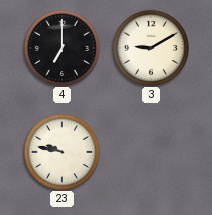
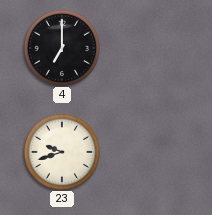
3: 9:10 -> none
23: 9:47 -> 9:42
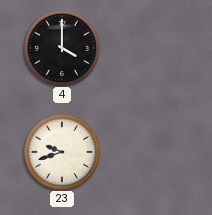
4: 7:00 -> 4:00
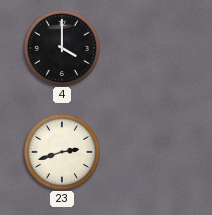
23: 9:42 -> 2:42
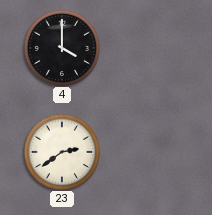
23: 2:42 -> 2:39
